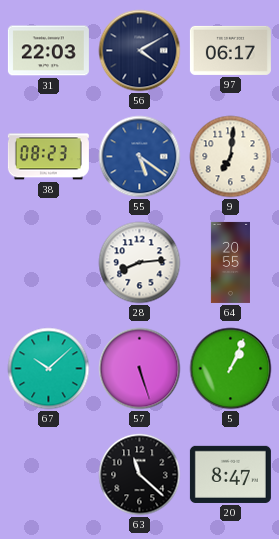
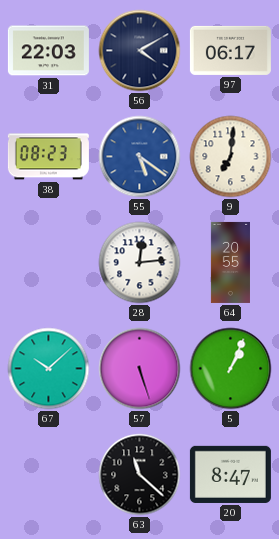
28: 8:14 -> 12:14
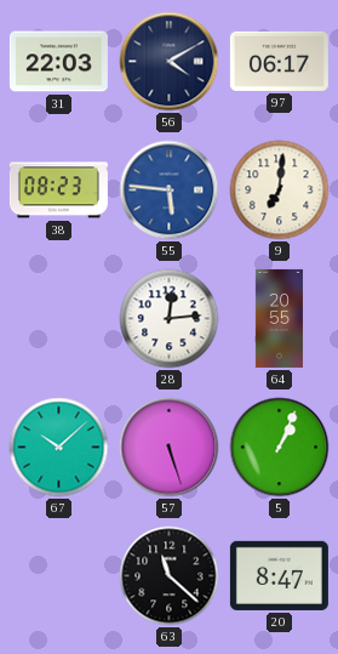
55: 5:21 -> 5:46
